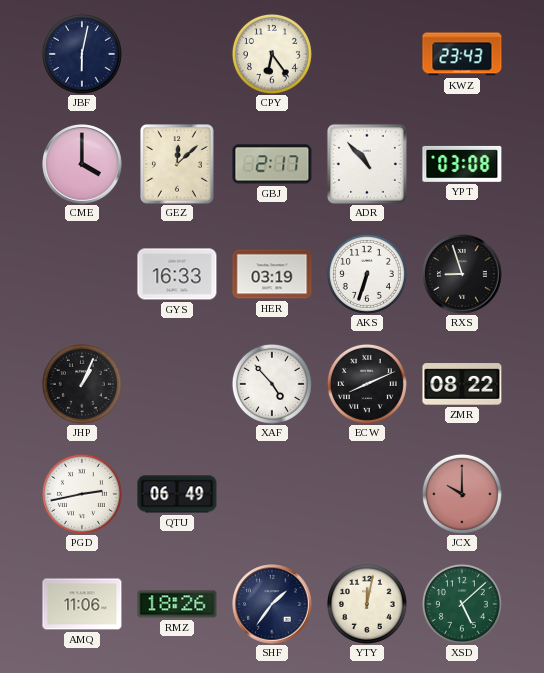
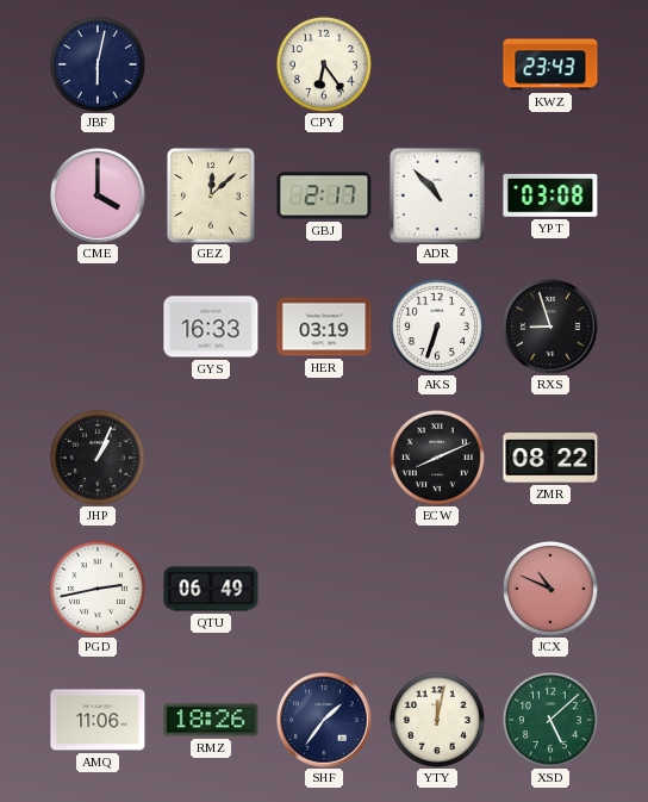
XAF: 4:53 -> none
JCX: 10:00 -> 10:49
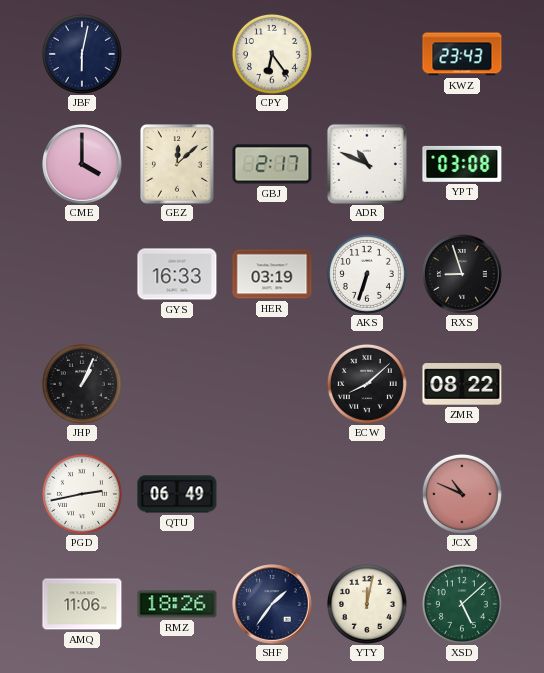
ADR: 10:53 -> 10:49
ECW: 8:11 -> 8:08
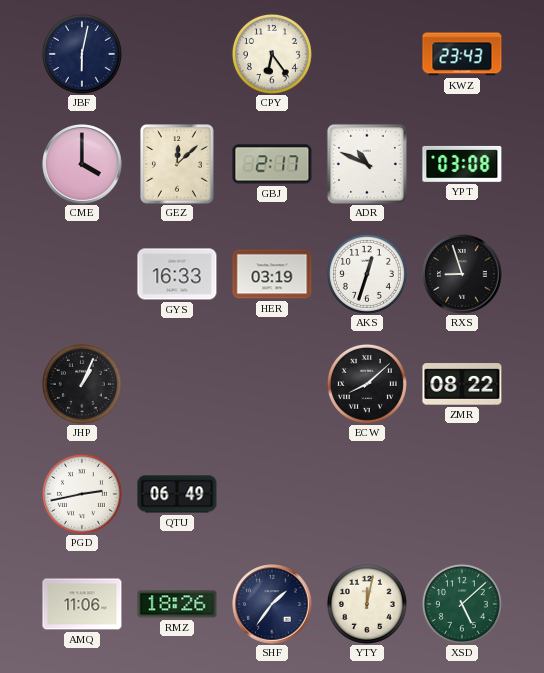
AKS: 6:33 -> 12:33
JCX: 10:49 -> none
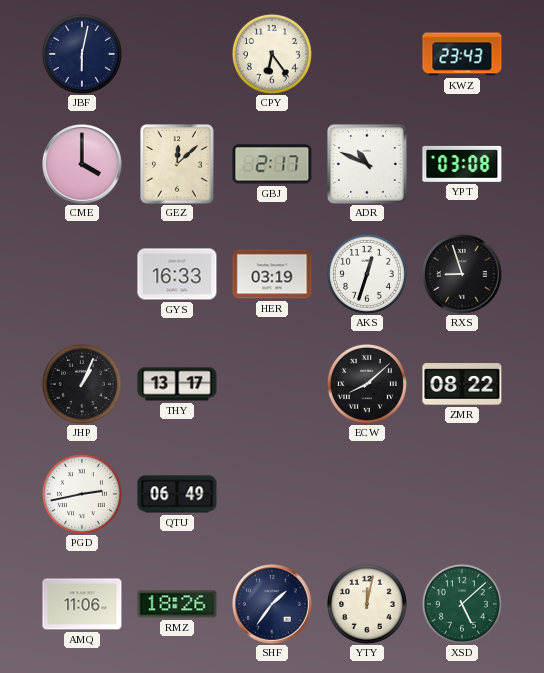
THY: none -> 13:17
